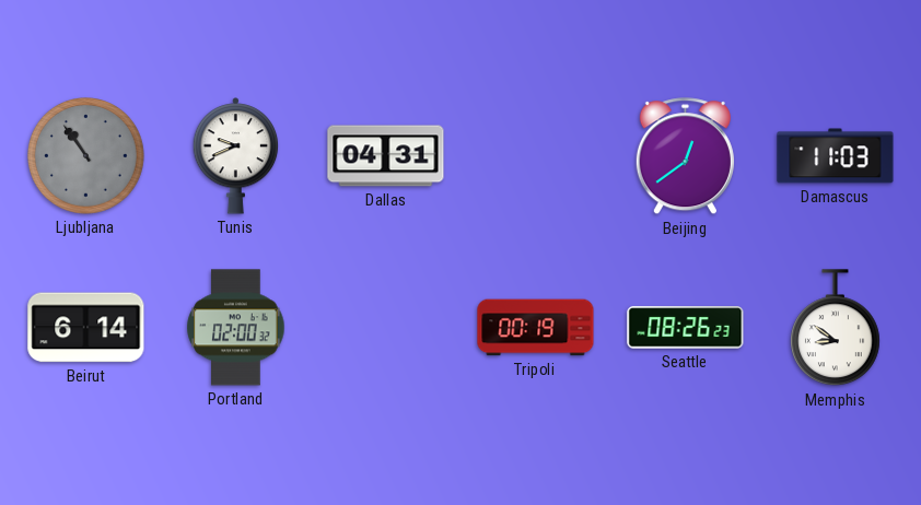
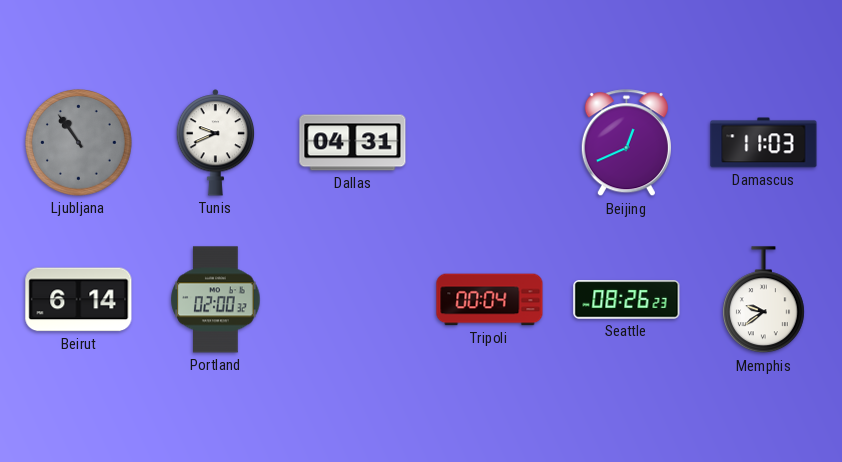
Beijing: 12:39 -> 12:41
Tripoli: 00:19 -> 00:04
Memphis: 8:51 -> 9:39
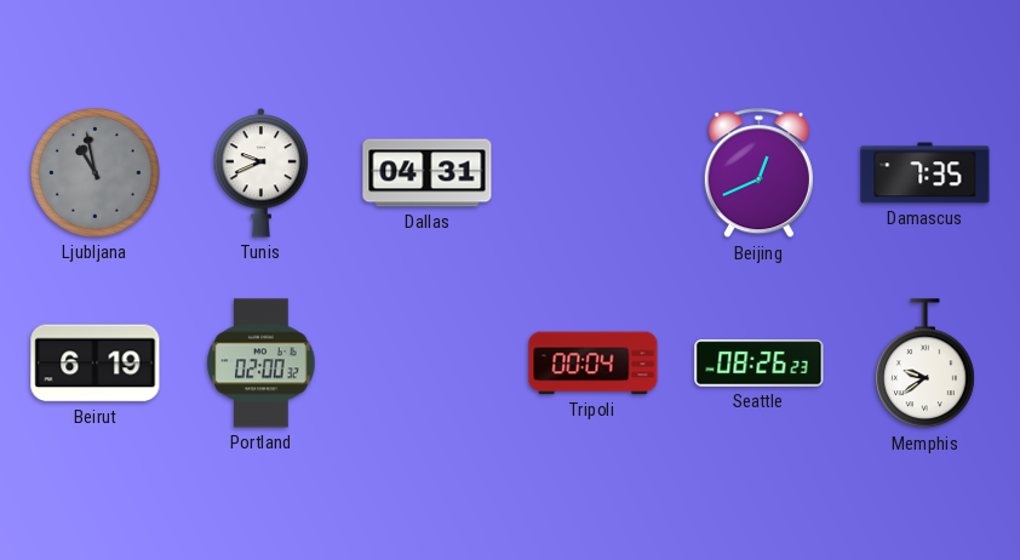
Ljubljana: 10:54 -> 10:58
Damascus: 11:03 -> 7:35
Beirut: 6:14 -> 6:19
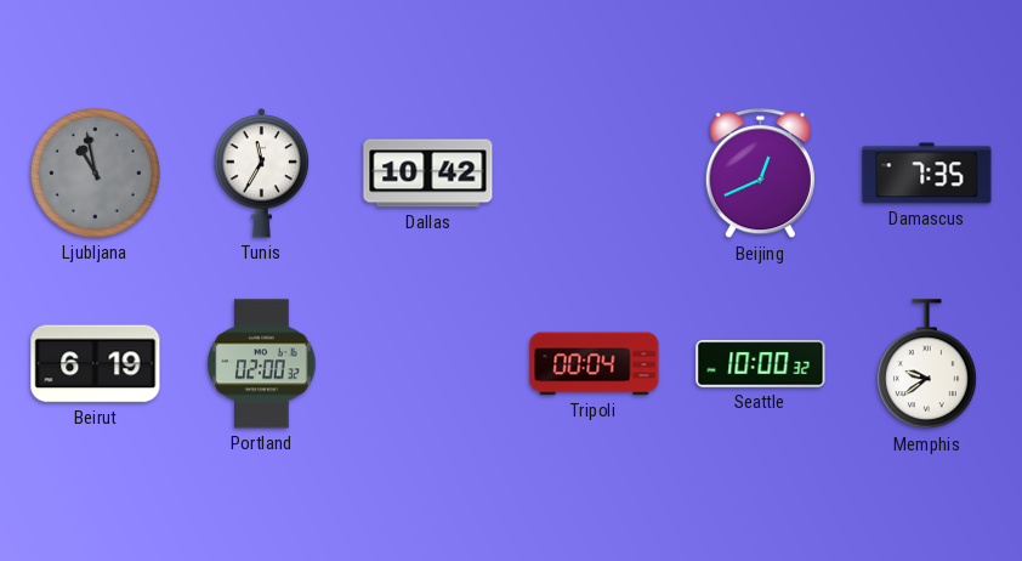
Tunis: 9:41 -> 11:35
Dallas: 04:31 -> 10:42
Seattle: 08:26 -> 10:00
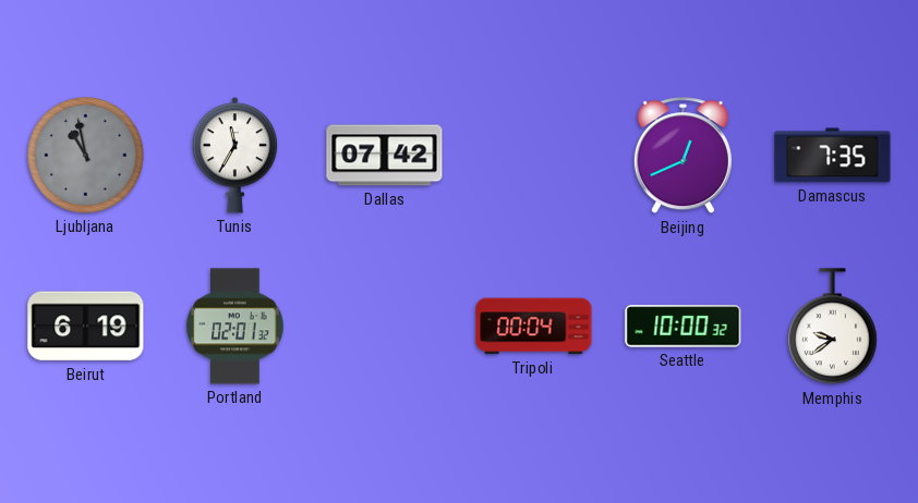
Dallas: 10:42 -> 07:42
Portland: 02:00 -> 02:01
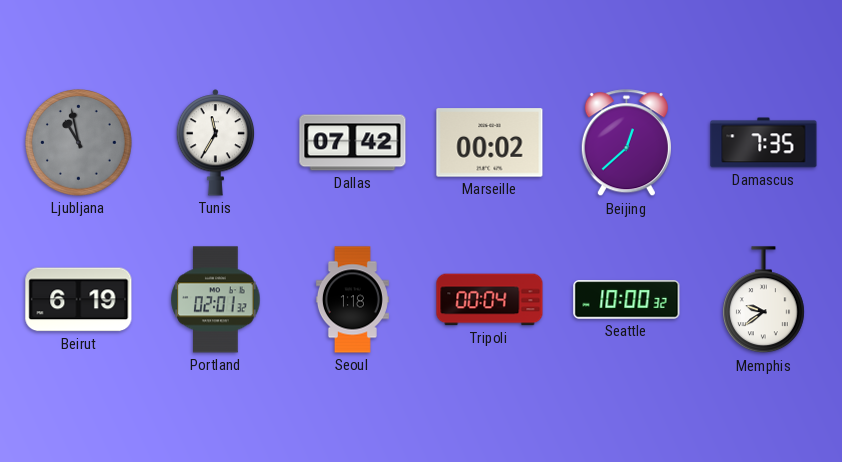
Marseille: none -> 00:02
Beijing: 12:41 -> 12:38
Seoul: none -> 1:18
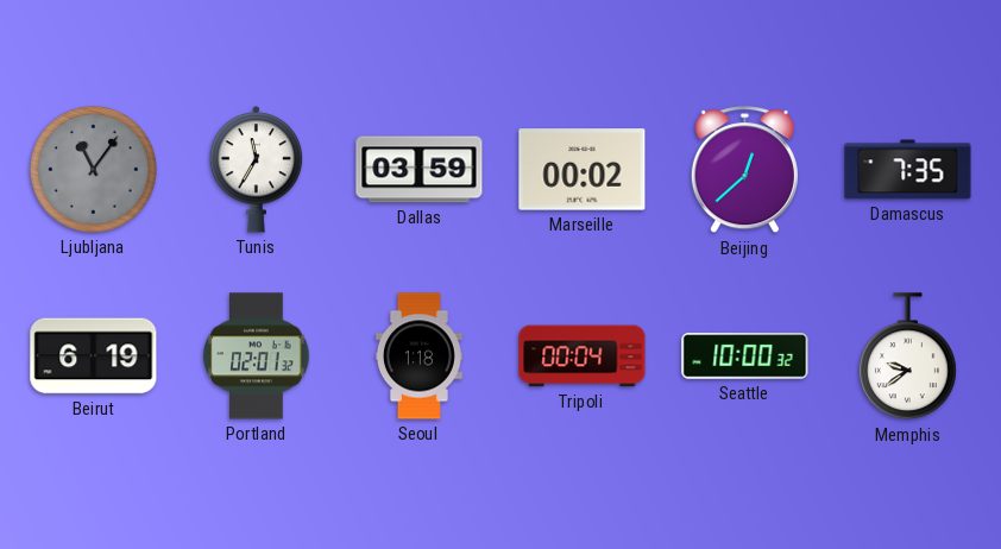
Ljubljana: 10:58 -> 11:06
Dallas: 07:42 -> 03:59
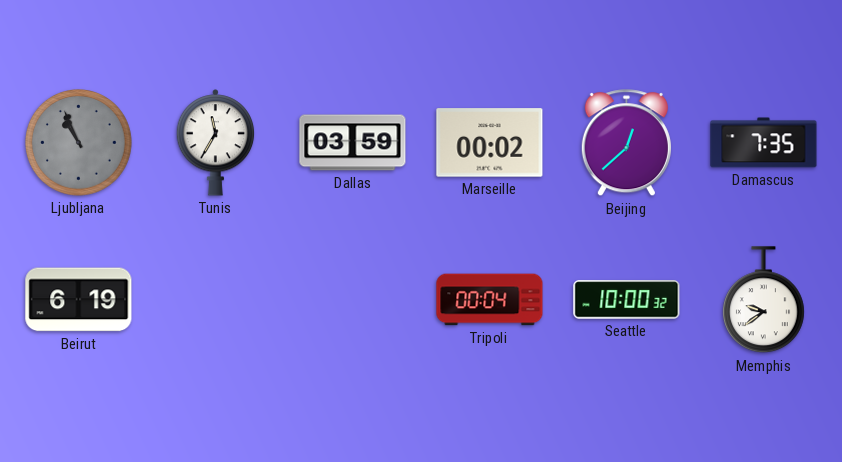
Ljubljana: 11:06 -> 10:56
Portland: 02:01 -> none
Seoul: 1:18 -> none
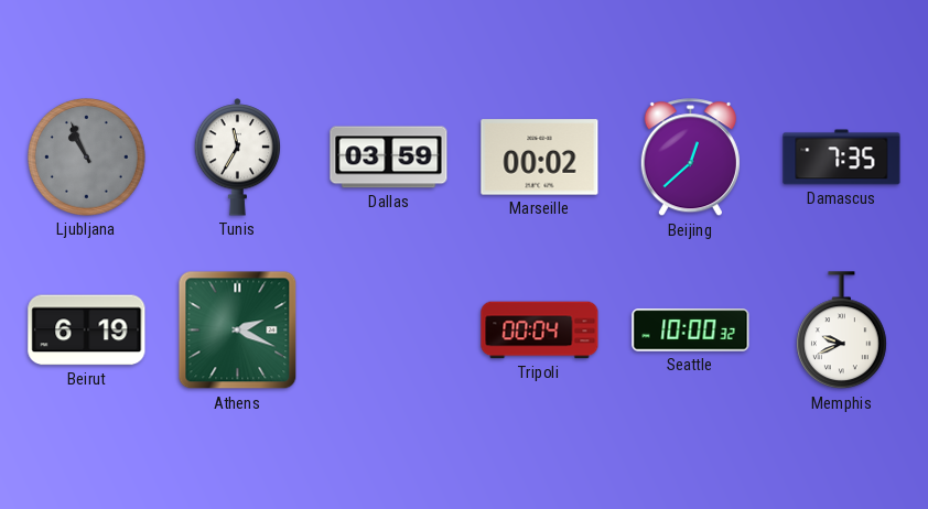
Athens: none -> 2:19
Memphis: 9:39 -> 9:41
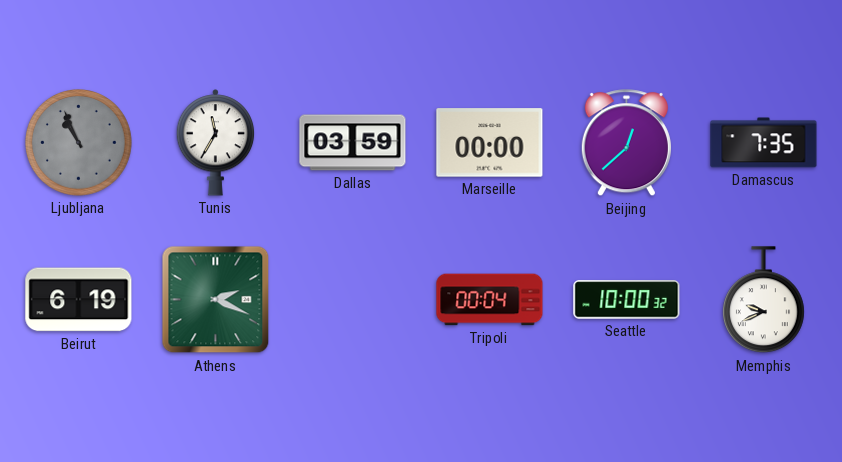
Marseille: 00:02 -> 00:00
